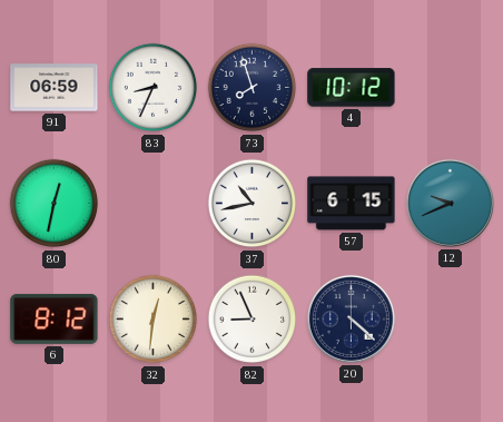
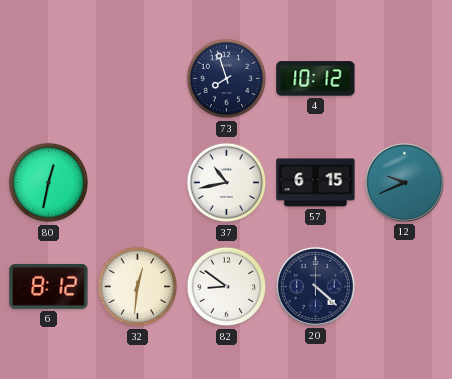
91: 06:59 -> none
83: 8:34 -> none
82: 8:56 -> 8:51
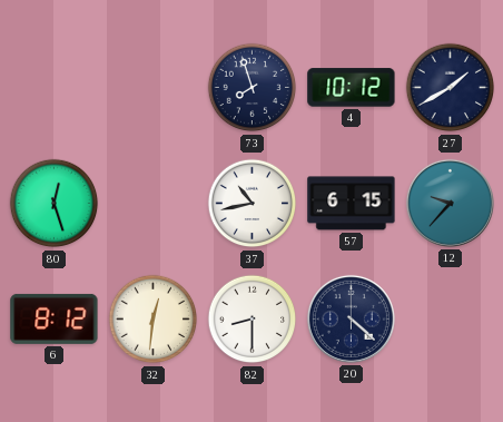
27: none -> 1:40
80: 12:32 -> 12:27
12: 9:41 -> 9:37
82: 8:51 -> 8:30
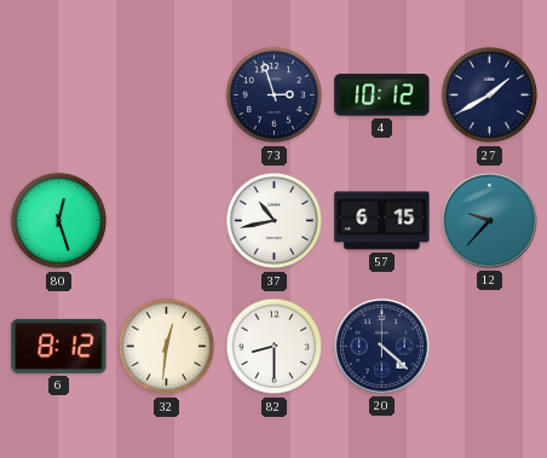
73: 7:57 -> 2:57
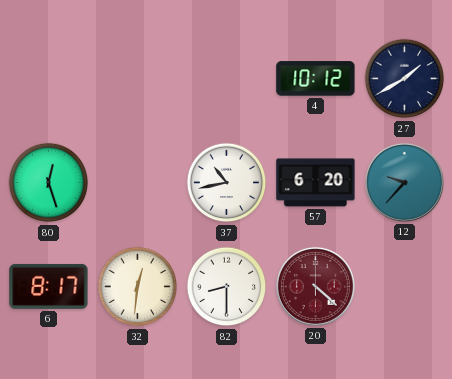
73: 2:57 -> none
57: 6:15 -> 6:20
6: 8:12 -> 8:17
20 dial: navy -> burgundy
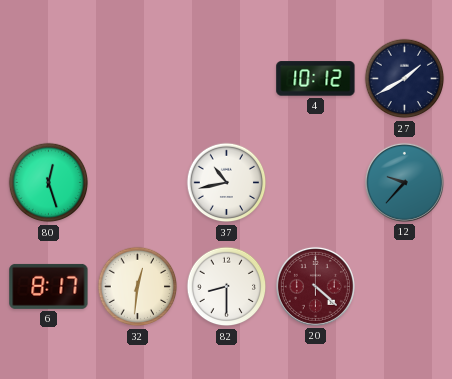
57: 6:20 -> none
